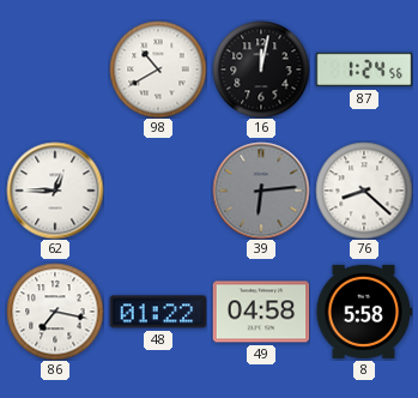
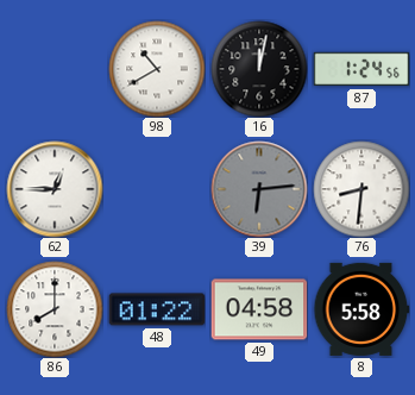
76: 8:22 -> 8:31
86: 7:17 -> 8:00
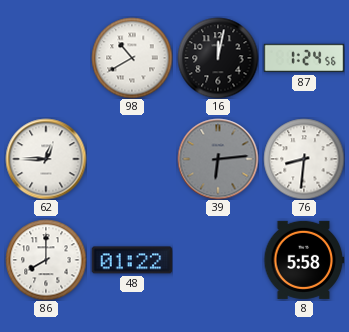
49: 04:58 -> none
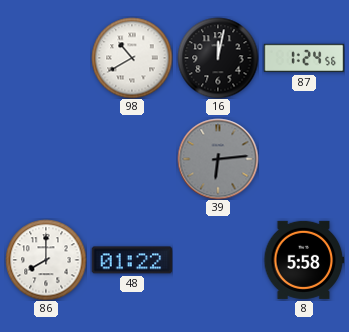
62: 12:45 -> none
76: 8:31 -> none
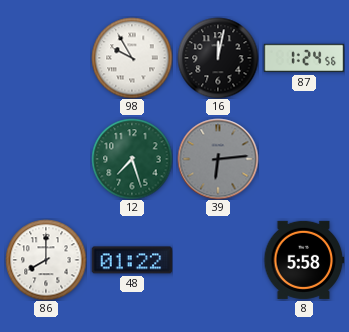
98: 10:40 -> 9:55
12: none -> 7:27
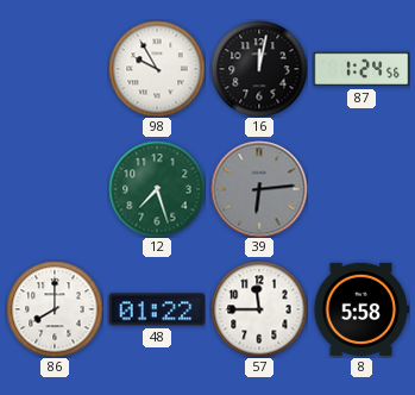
57: none -> 11:45
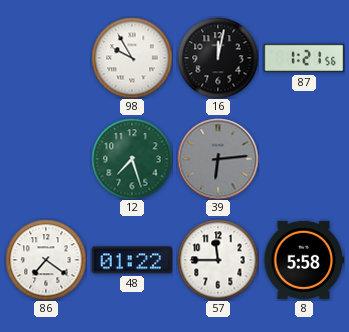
87: 1:24 -> 1:21
86: 8:00 -> 7:21
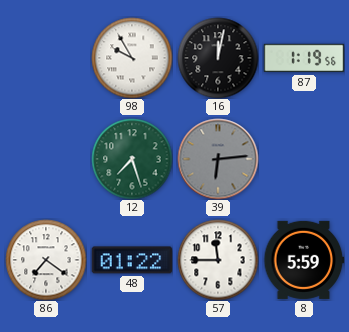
87: 1:21 -> 1:19
8: 5:58 -> 5:59
